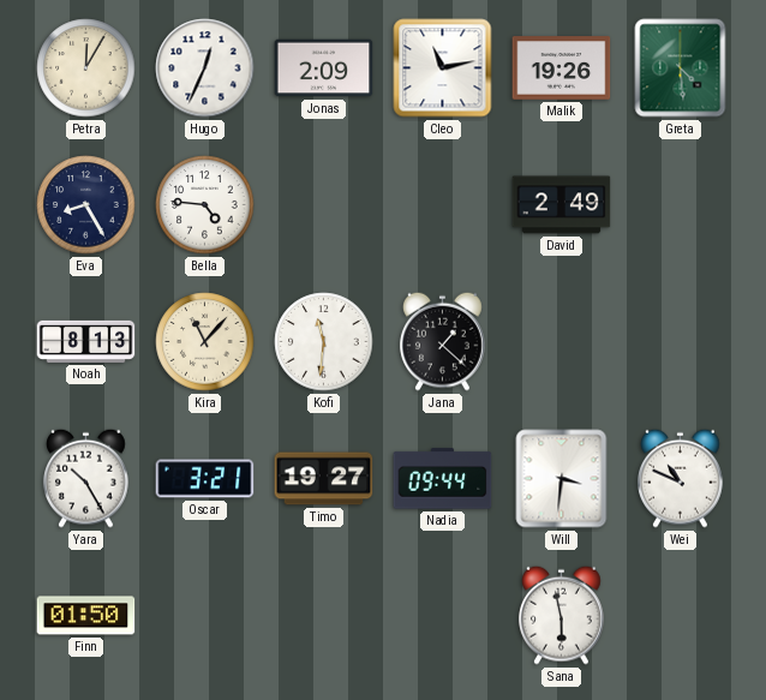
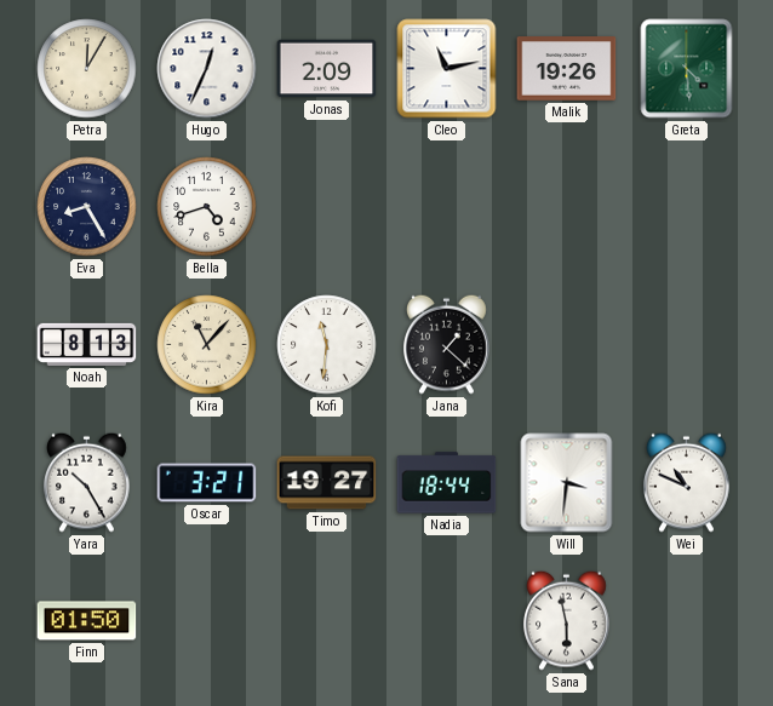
Bella: 4:46 -> 4:42
David: 2:49 -> none
Nadia: 09:44 -> 18:44
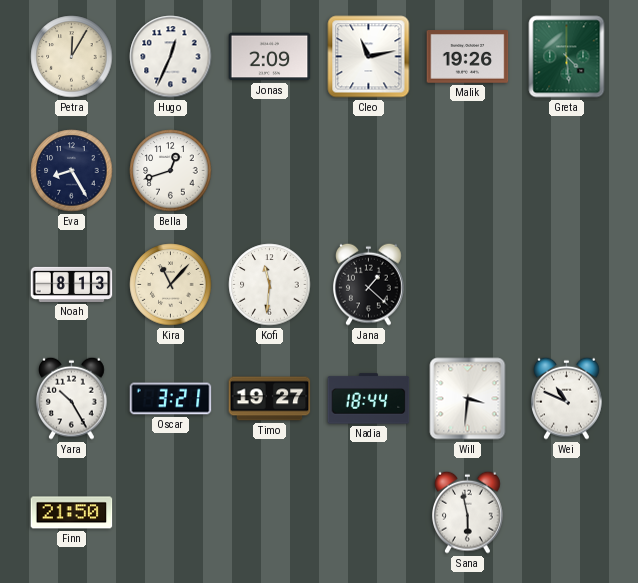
Bella: 4:42 -> 12:42
Finn: 01:50 -> 21:50
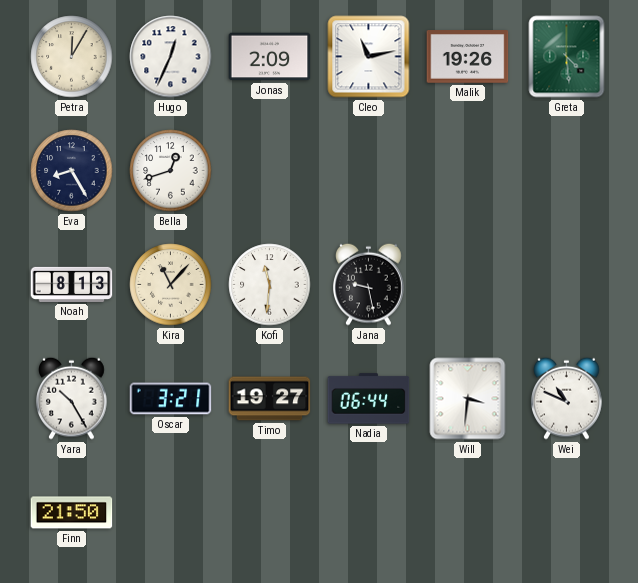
Jana: 1:22 -> 9:28
Nadia: 18:44 -> 06:44
Sana: 5:58 -> none
